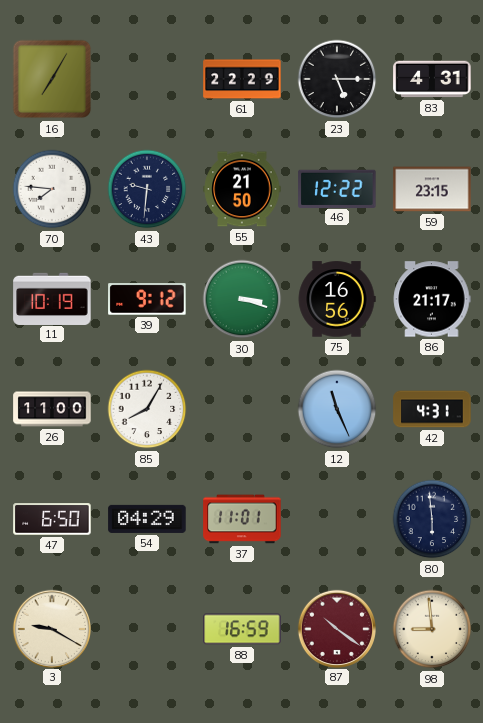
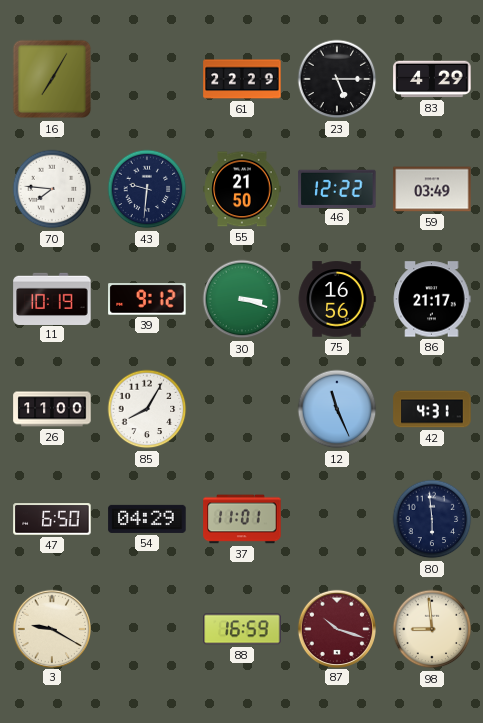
83: 4:31 -> 4:29
59: 23:15 -> 03:49
87: 10:21 -> 10:18
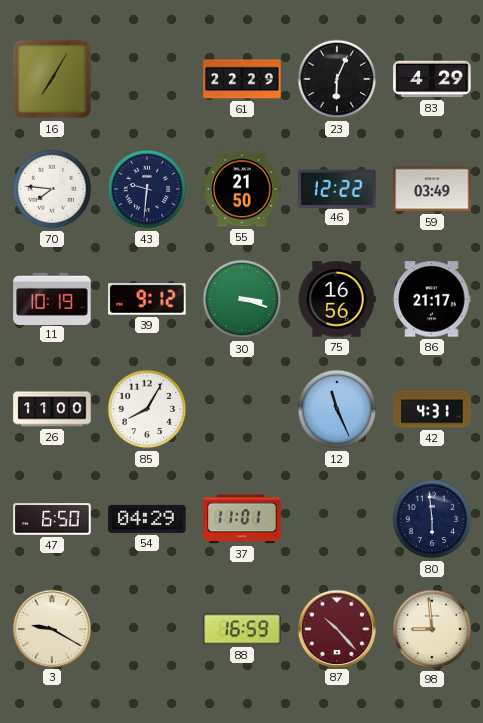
23: 5:15 -> 6:04
87: 10:18 -> 10:23
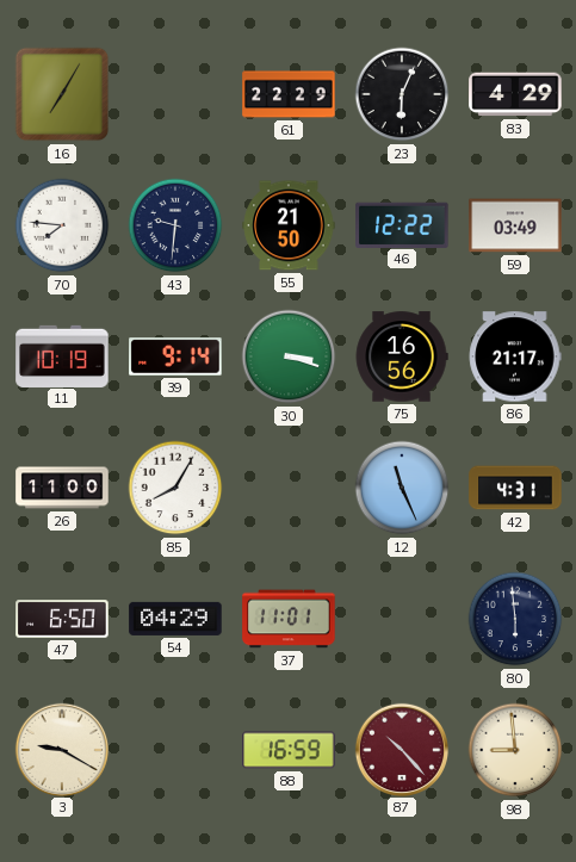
39: 9:12 -> 9:14
